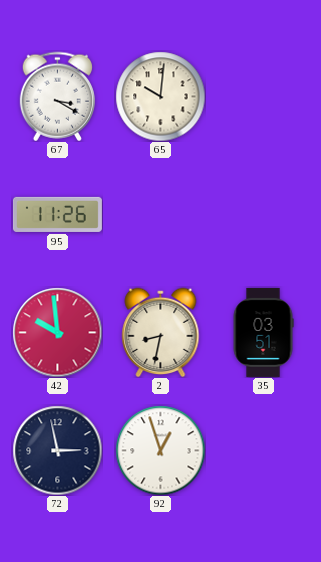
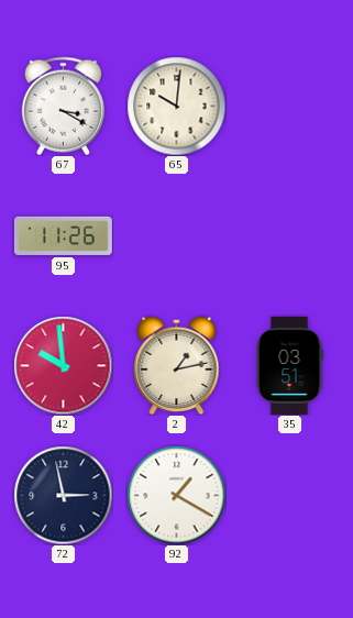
2: 8:32 -> 1:13
92: 12:57 -> 1:20
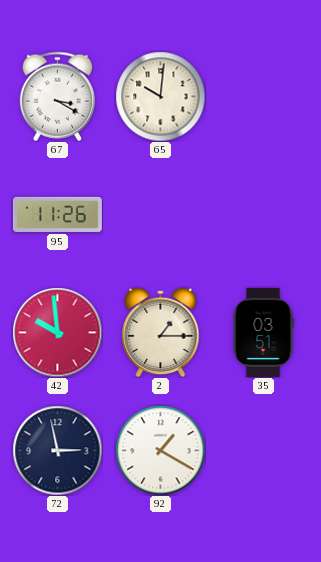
2: 1:13 -> 1:15
